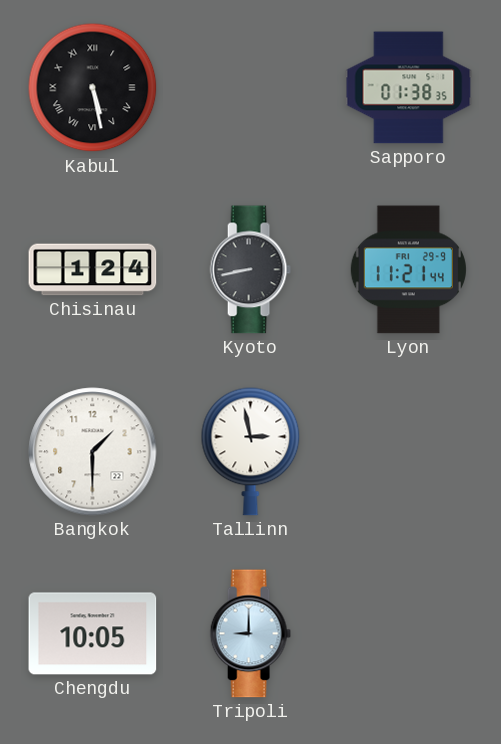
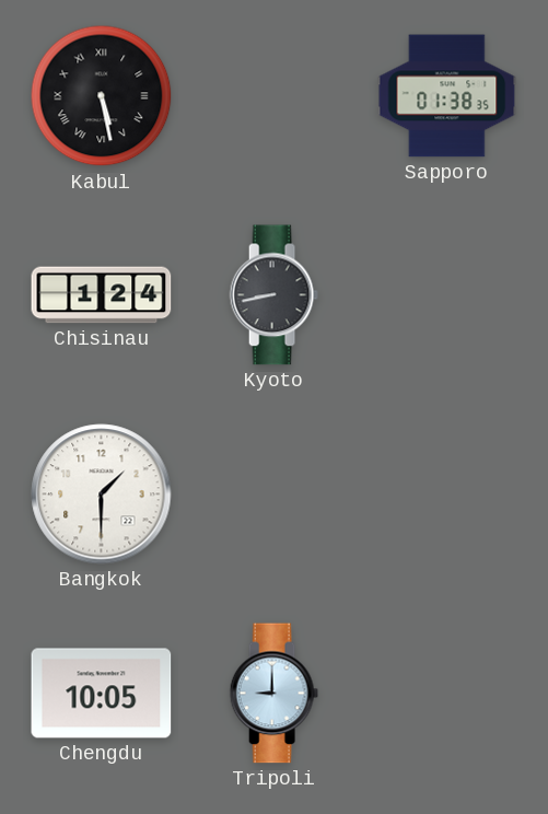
Lyon: 11:21 -> none
Tallinn: 2:58 -> none
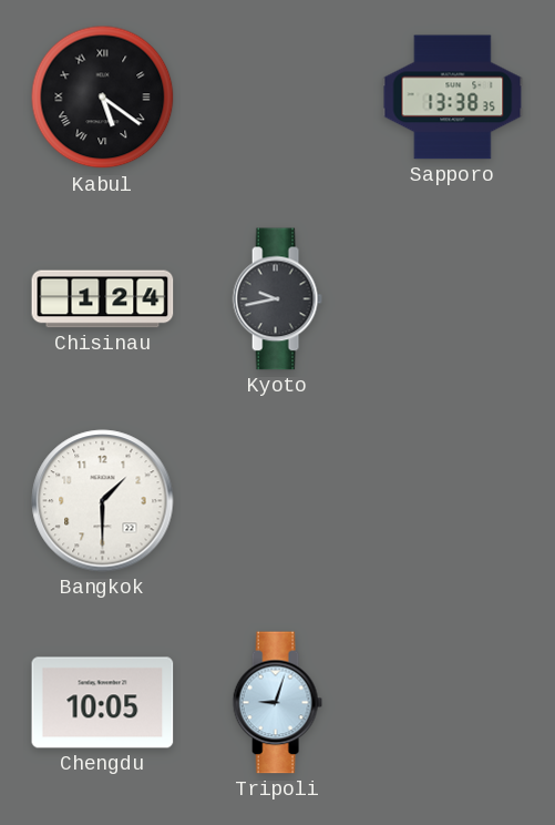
Kabul: 5:28 -> 5:21
Sapporo: 01:38 -> 13:38
Kyoto: 8:43 -> 9:43
Tripoli: 9:00 -> 9:03
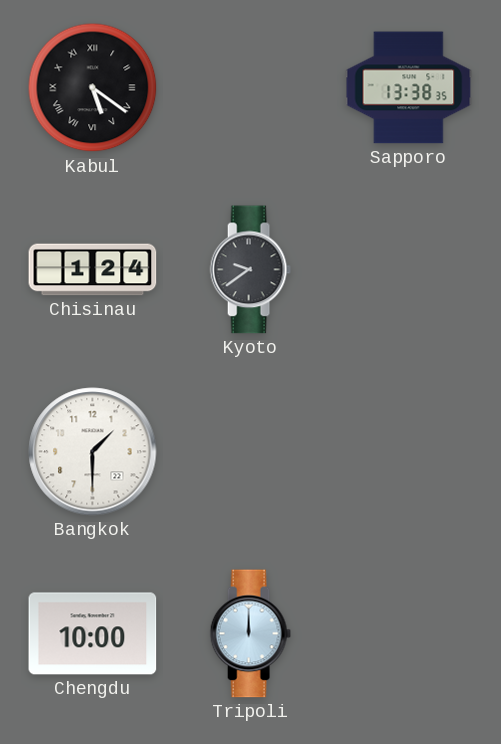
Kyoto: 9:43 -> 9:39
Chengdu: 10:05 -> 10:00
Tripoli: 9:03 -> 12:00
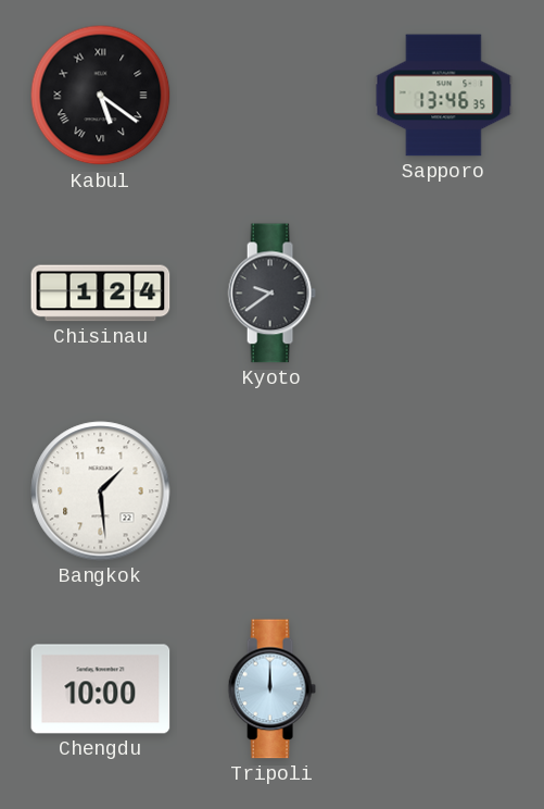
Sapporo: 13:38 -> 13:46
Bangkok: 1:30 -> 1:29
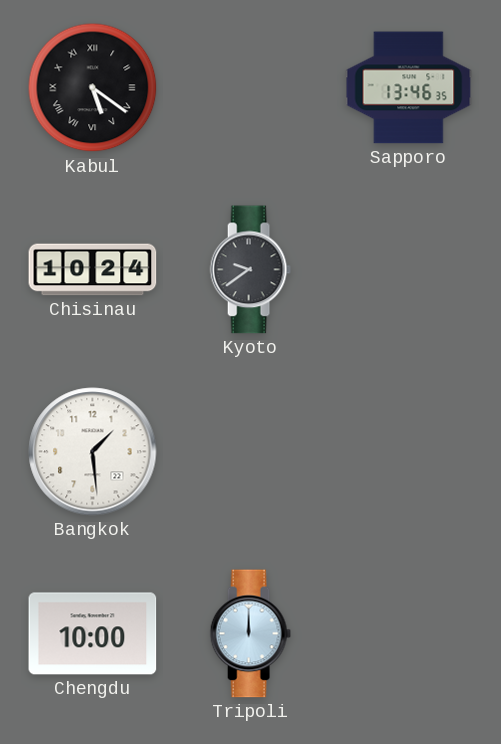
Chisinau: 1:24 -> 10:24
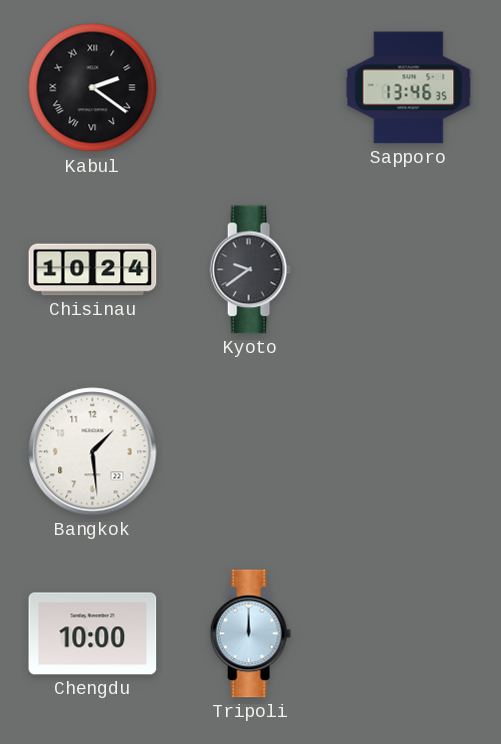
Kabul: 5:21 -> 2:21
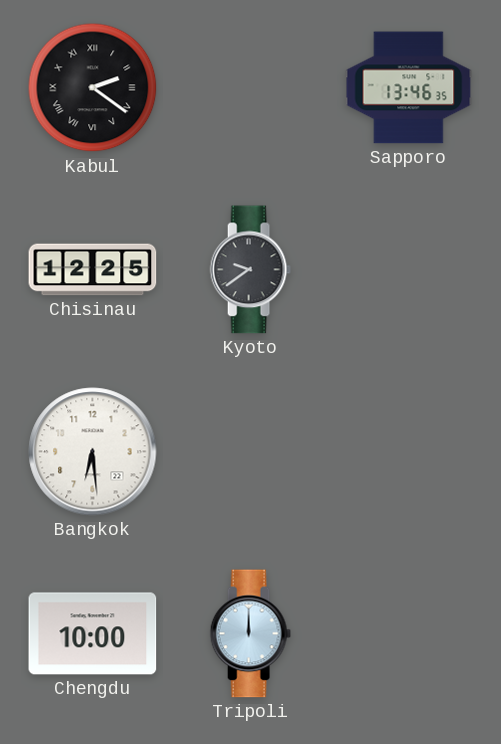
Chisinau: 10:24 -> 12:25
Bangkok: 1:29 -> 6:29
